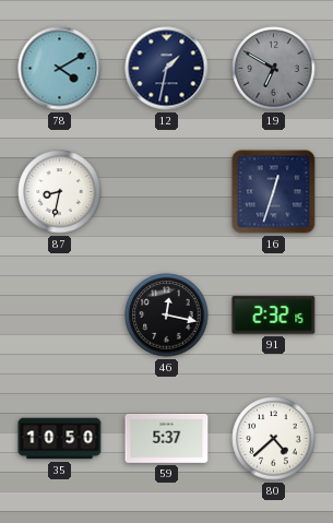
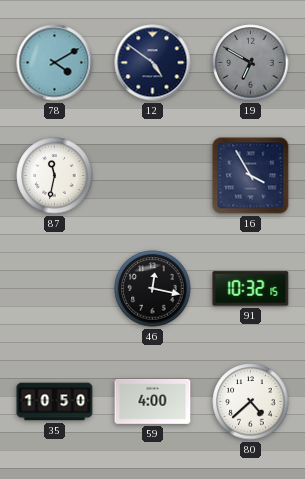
12: 1:32 -> 4:51
87: 8:32 -> 11:32
16: 12:33 -> 3:55
91: 2:32 -> 10:32
59: 5:37 -> 4:00
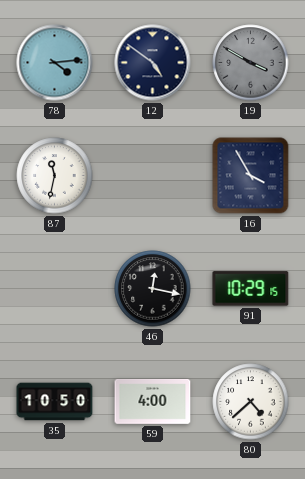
78: 4:10 -> 4:14
19: 6:50 -> 3:50
91: 10:32 -> 10:29
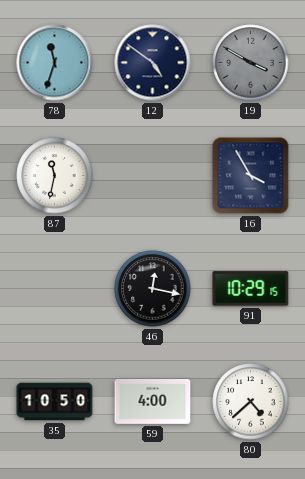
78: 4:14 -> 11:33
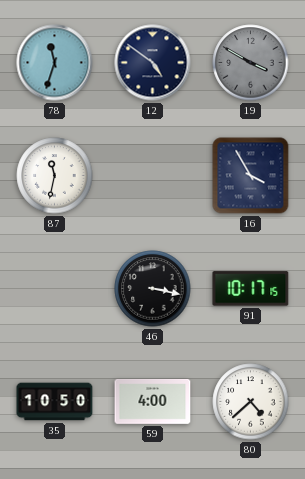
46: 12:17 -> 3:17
91: 10:29 -> 10:17
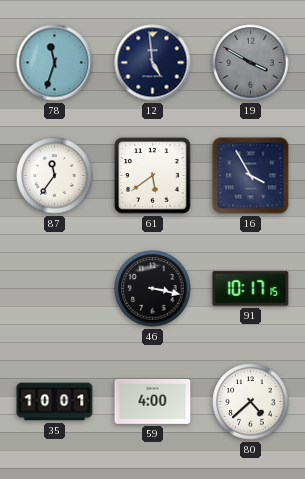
12: 4:51 -> 4:59
87: 11:32 -> 11:36
61: none -> 5:39
35: 10:50 -> 10:01
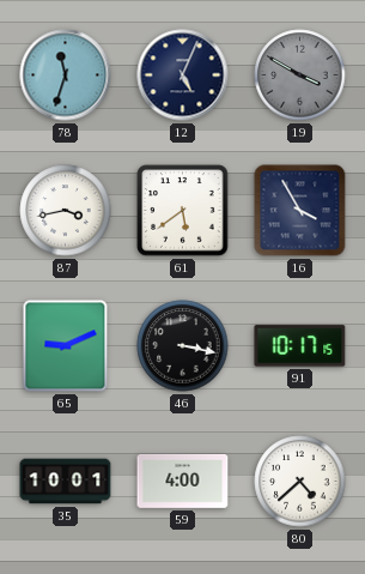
12: 4:59 -> 5:04
87: 11:36 -> 3:43
65: none -> 9:11
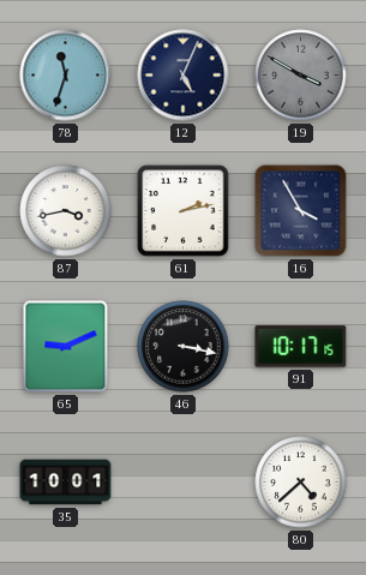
61: 5:39 -> 2:13
59: 4:00 -> none
